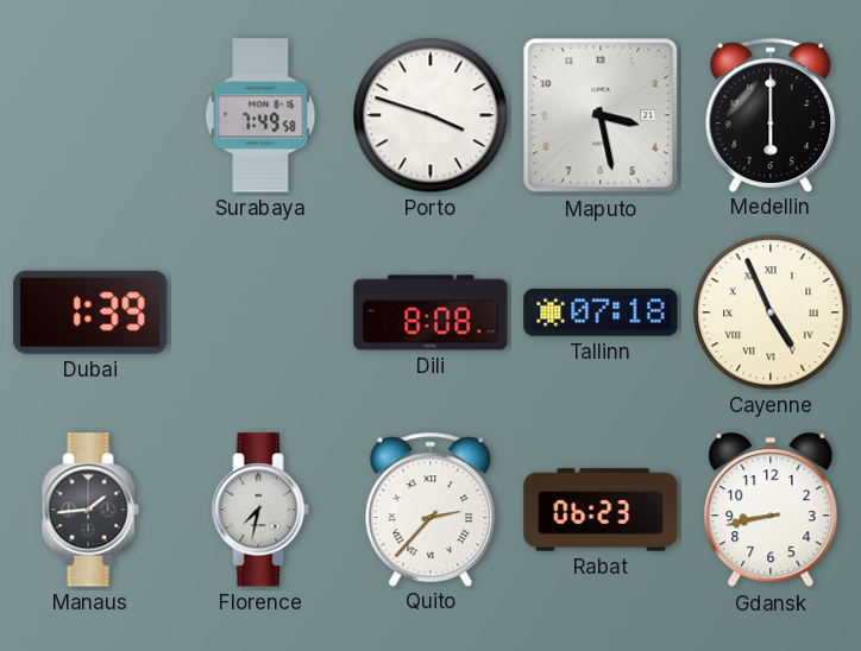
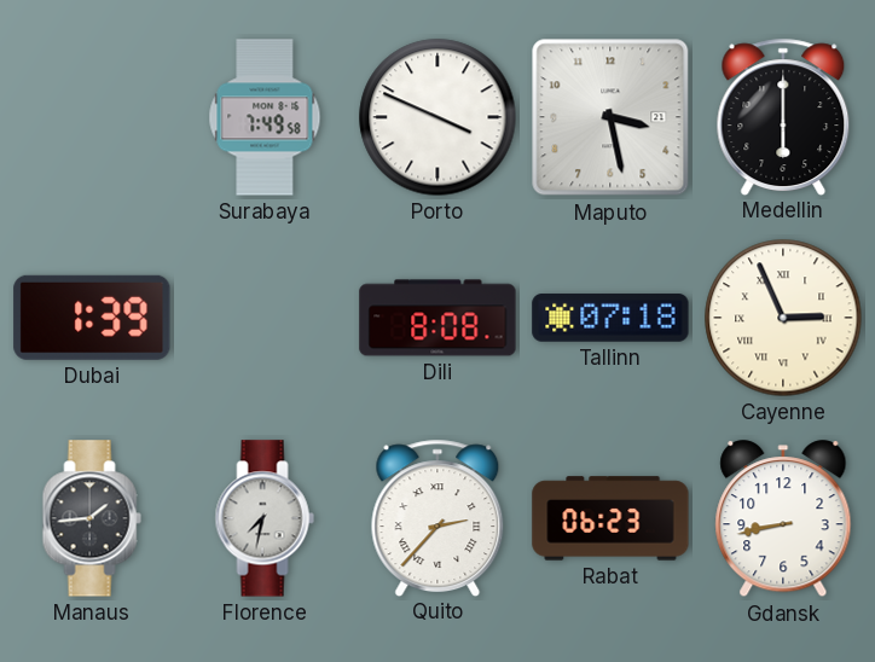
Porto: 3:48 -> 3:49
Cayenne: 4:56 -> 2:56
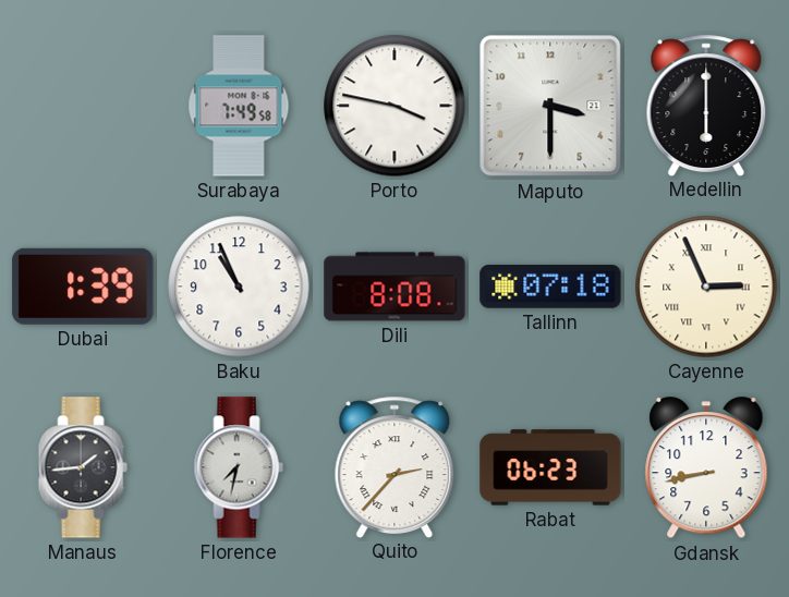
Porto: 3:49 -> 3:47
Maputo: 3:28 -> 3:30
Baku: none -> 10:56
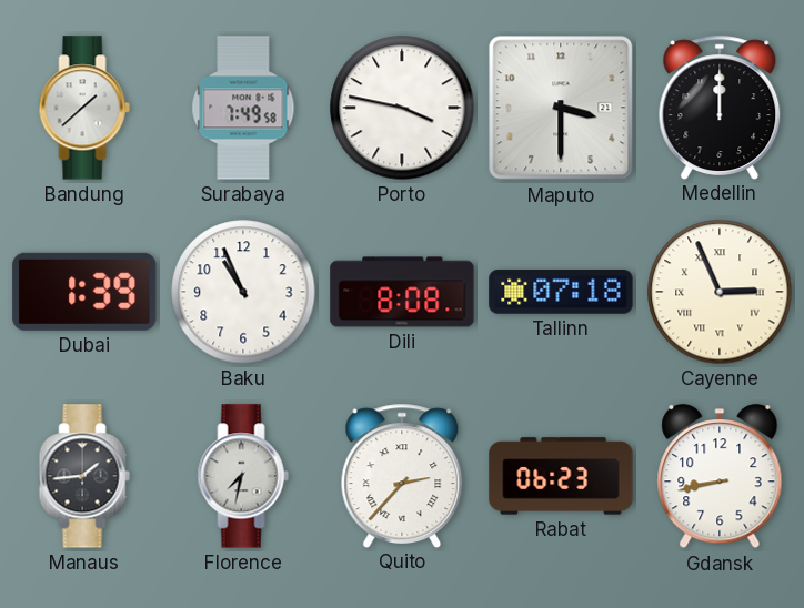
Bandung: none -> 1:38
Medellin: 6:00 -> 12:00
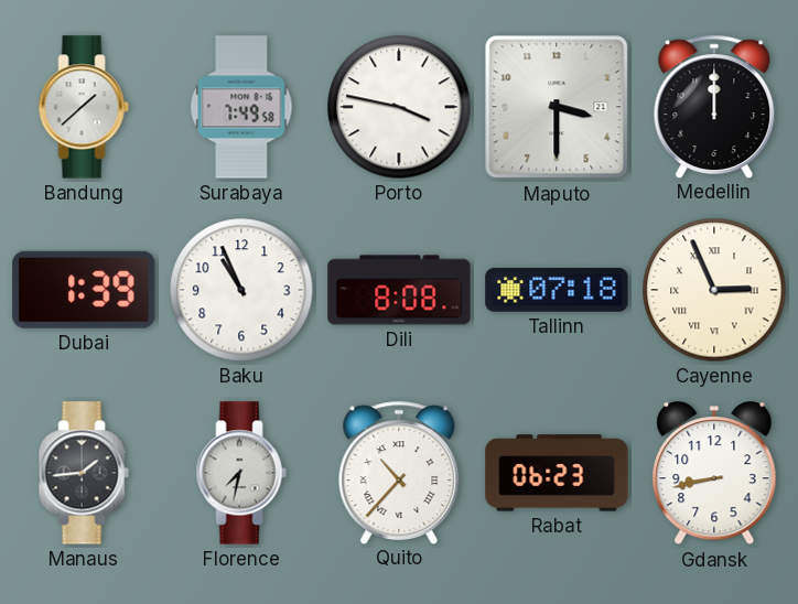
Quito: 2:37 -> 10:37
